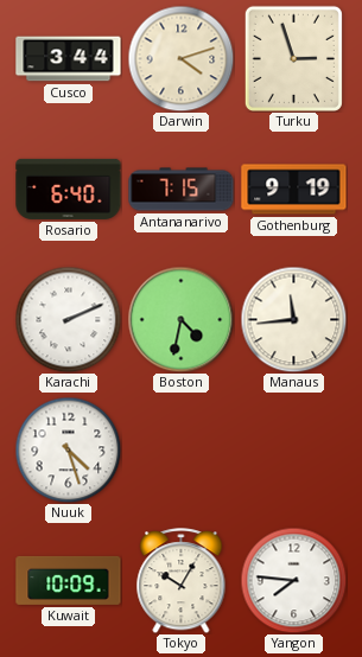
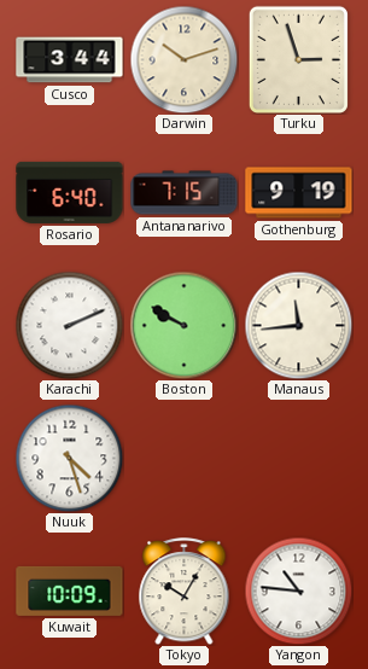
Darwin: 4:12 -> 10:12
Boston: 4:32 -> 9:50
Yangon: 7:46 -> 10:46
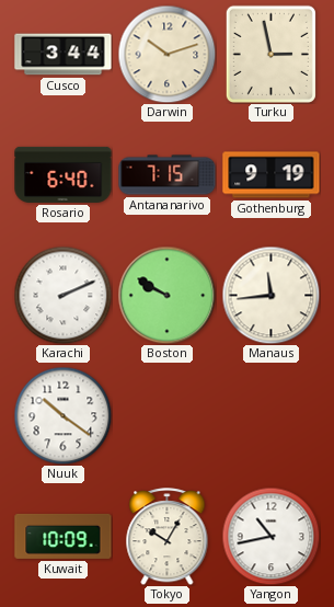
Turku: 2:57 -> 2:58
Nuuk: 4:27 -> 10:21
Yangon: 10:46 -> 10:43
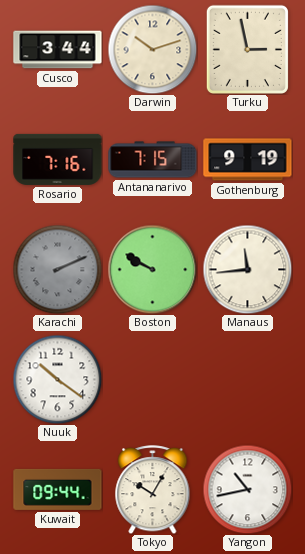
Rosario: 6:40 -> 7:16
Karachi dial: white -> grey
Kuwait: 10:09 -> 09:44
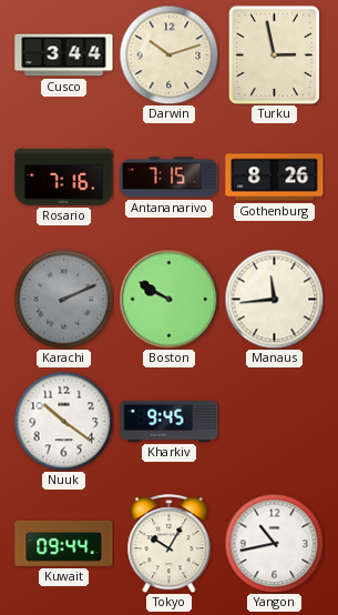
Gothenburg: 9:19 -> 8:26
Kharkiv: none -> 9:45
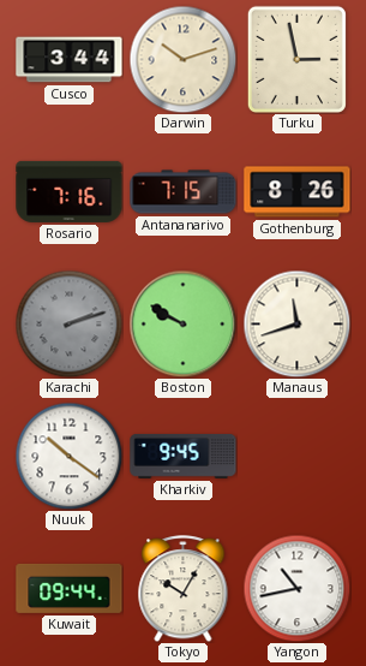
Karachi: 2:11 -> 2:12
Manaus: 11:44 -> 11:42
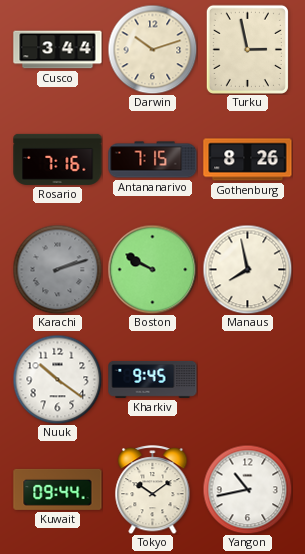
Manaus: 11:42 -> 7:58
Tokyo: 10:05 -> 10:09
